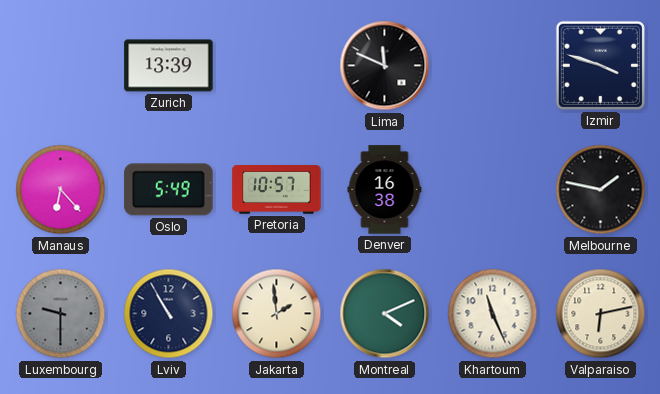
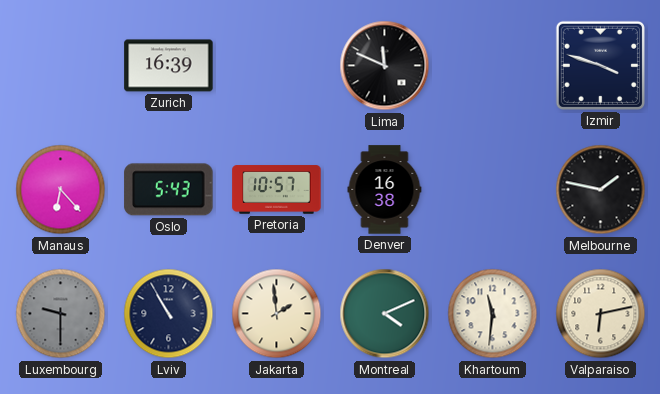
Zurich: 13:39 -> 16:39
Oslo: 5:49 -> 5:43
Khartoum: 11:26 -> 11:31
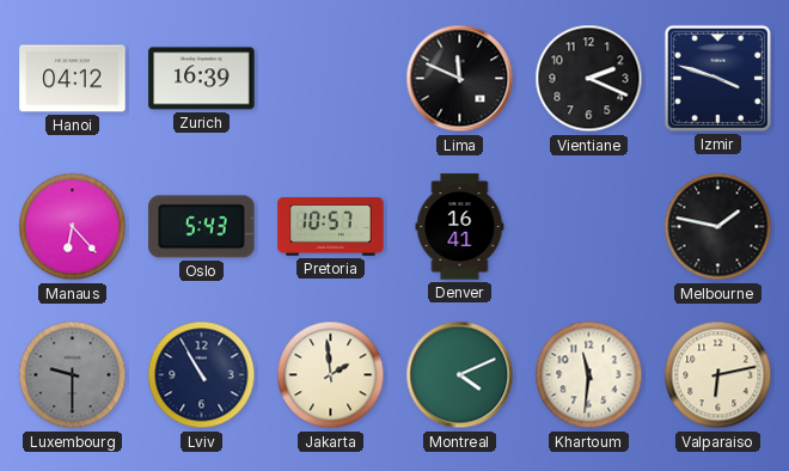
Hanoi: none -> 04:12
Vientiane: none -> 2:19
Denver: 16:38 -> 16:41
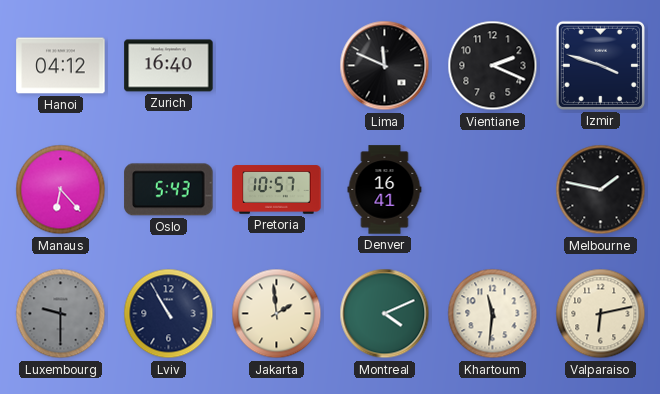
Zurich: 16:39 -> 16:40
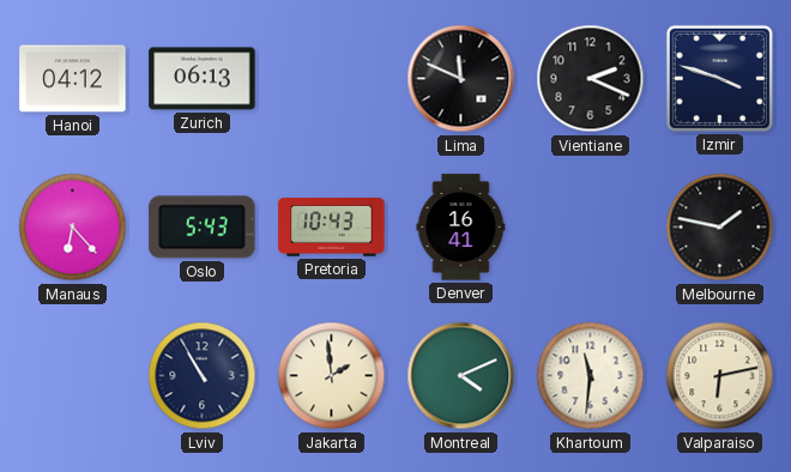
Zurich: 16:40 -> 06:13
Pretoria: 10:57 -> 10:43
Luxembourg: 9:30 -> none
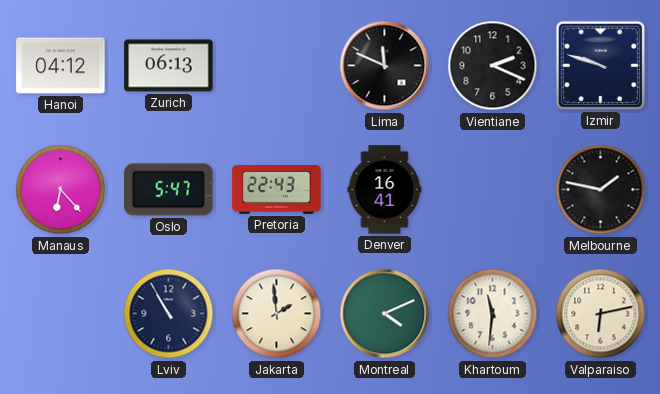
Izmir: 3:48 -> 9:48
Oslo: 5:43 -> 5:47
Pretoria: 10:43 -> 22:43
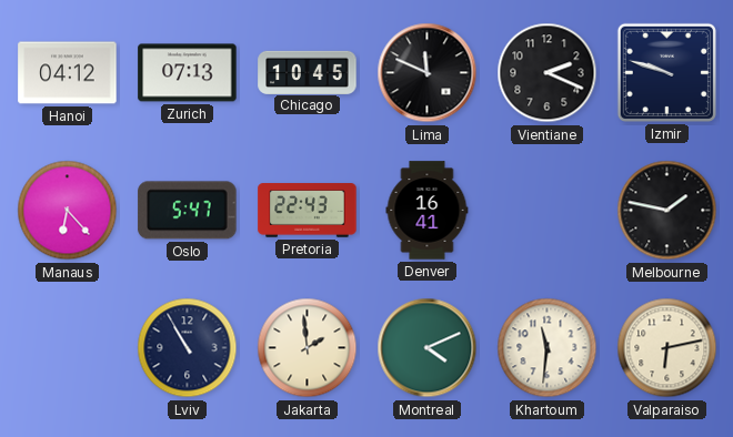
Zurich: 06:13 -> 07:13
Chicago: none -> 10:45
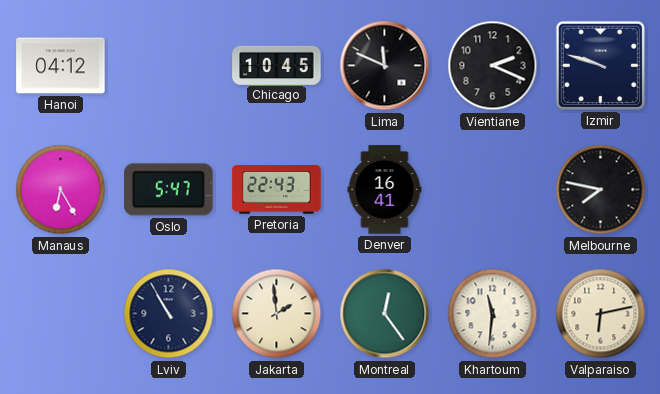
Zurich: 07:13 -> none
Manaus: 6:23 -> 6:25
Melbourne: 1:47 -> 7:47
Montreal: 4:11 -> 12:24
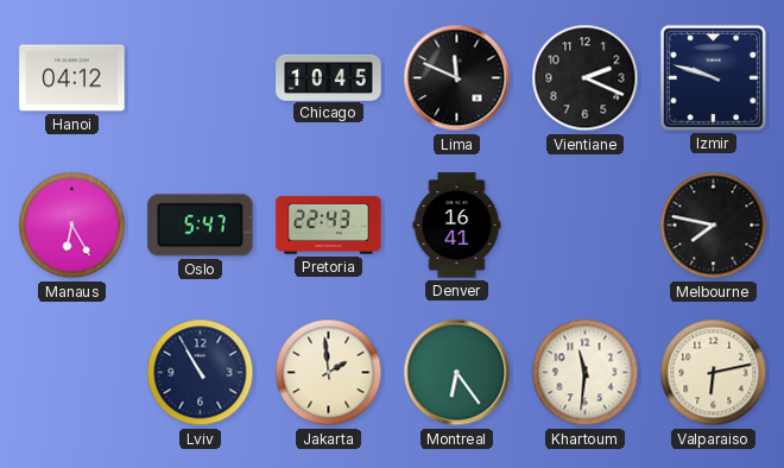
Montreal: 12:24 -> 6:24
